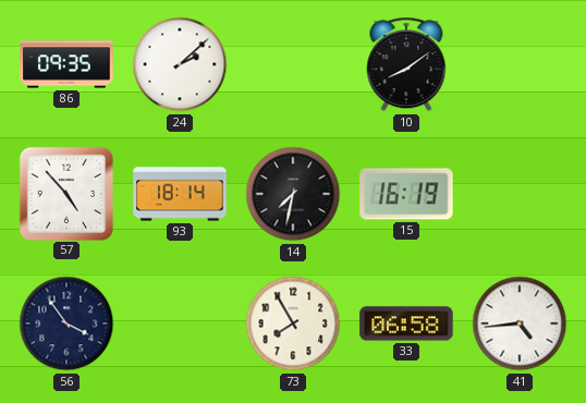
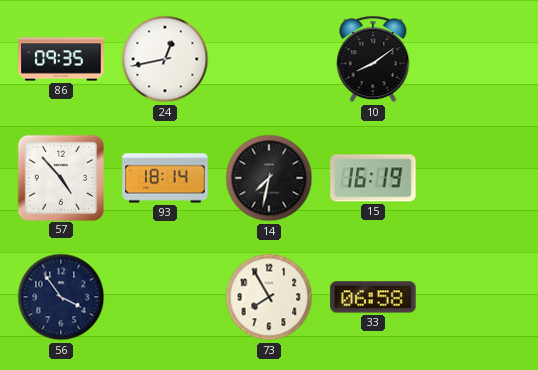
24: 2:08 -> 12:43
41: 4:44 -> none
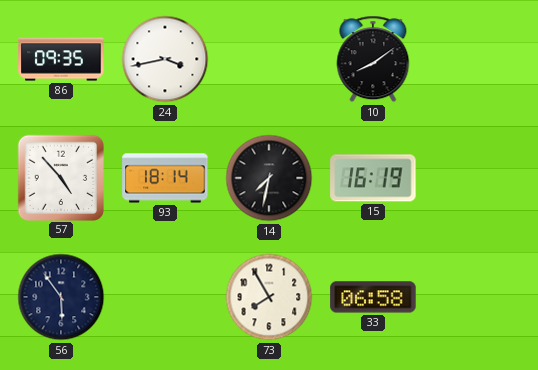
24: 12:43 -> 3:43
56: 3:54 -> 5:54
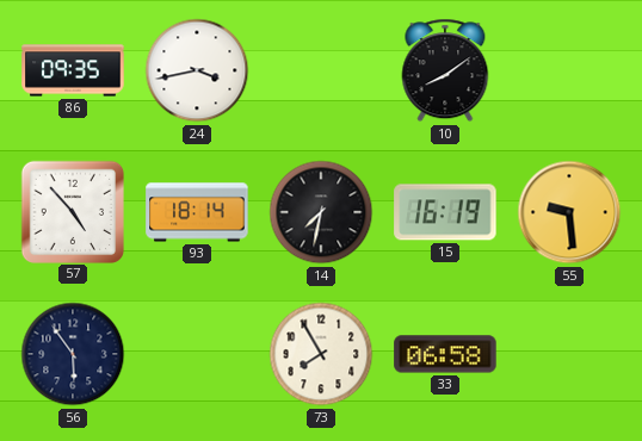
55: none -> 9:29
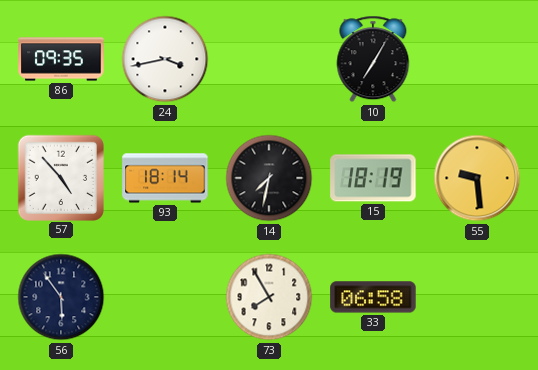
10: 8:09 -> 7:05
15: 16:19 -> 18:19
